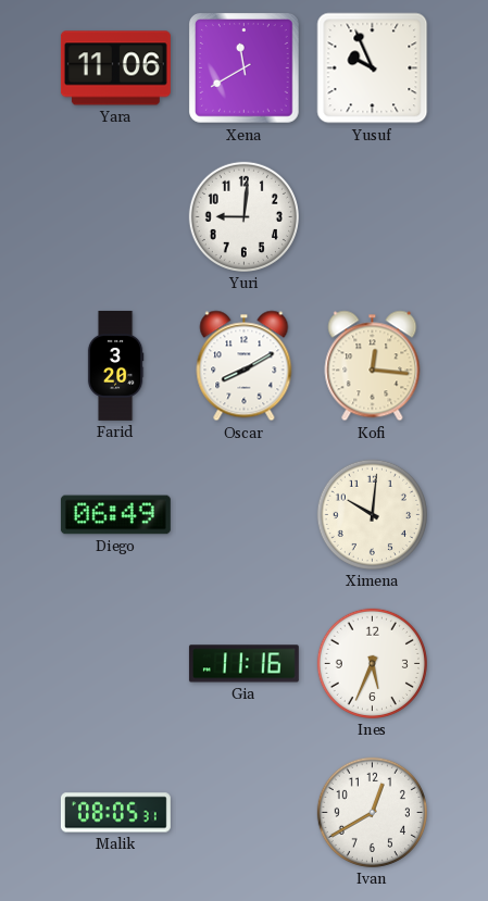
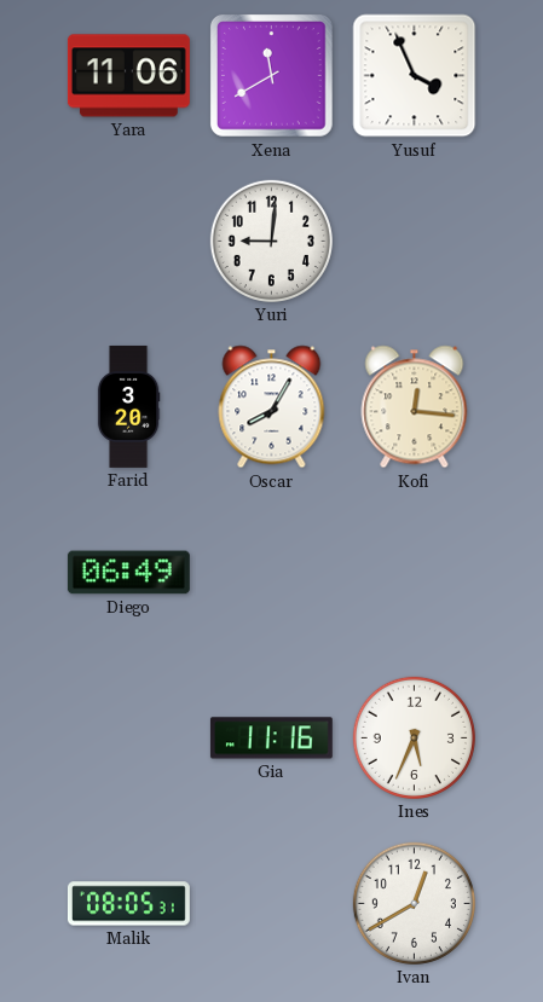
Yusuf: 9:56 -> 3:56
Oscar: 8:10 -> 8:05
Ximena: 10:01 -> none
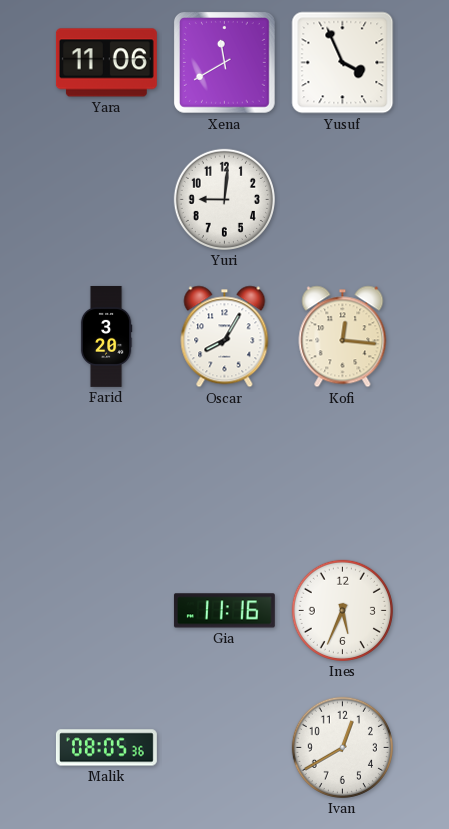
Diego: 06:49 -> none
Malik: 08:05:31 -> 08:05:36
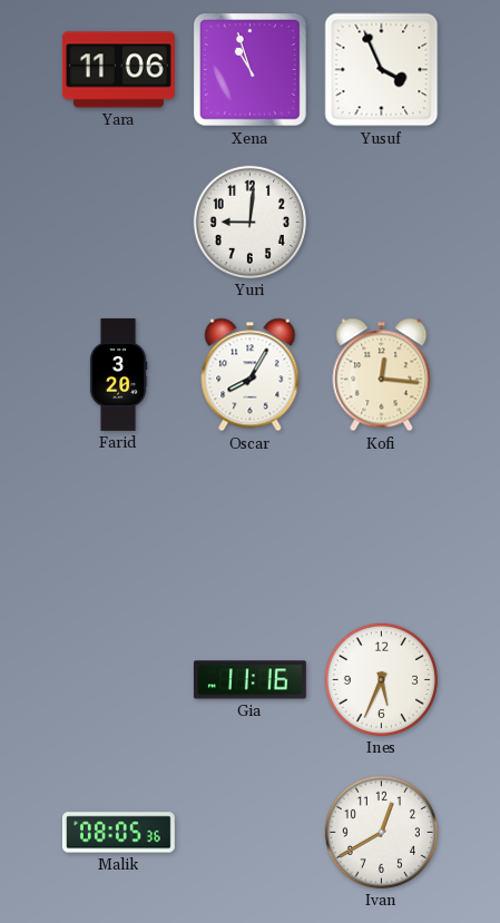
Xena: 11:40 -> 10:57
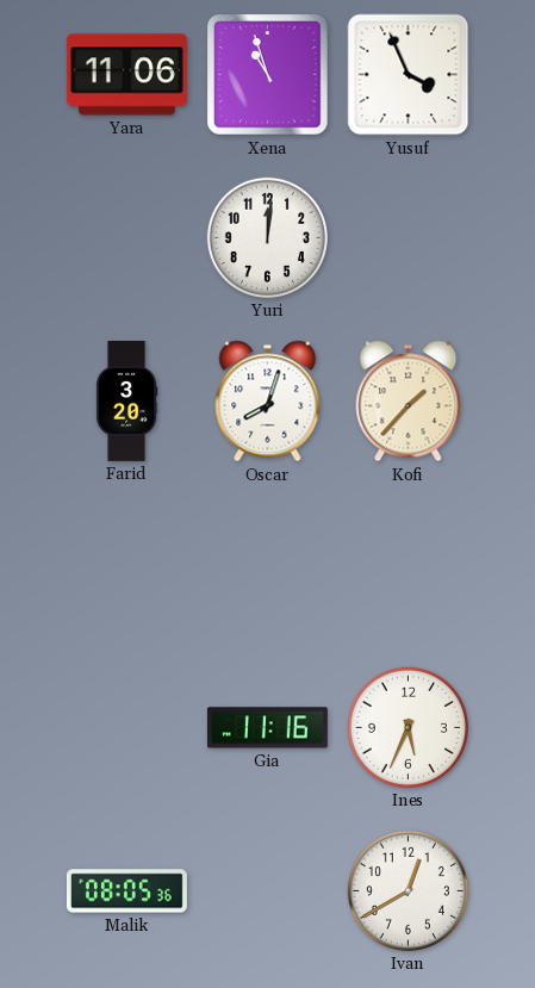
Yuri: 9:01 -> 12:01
Oscar: 8:05 -> 8:03
Kofi: 12:16 -> 1:37
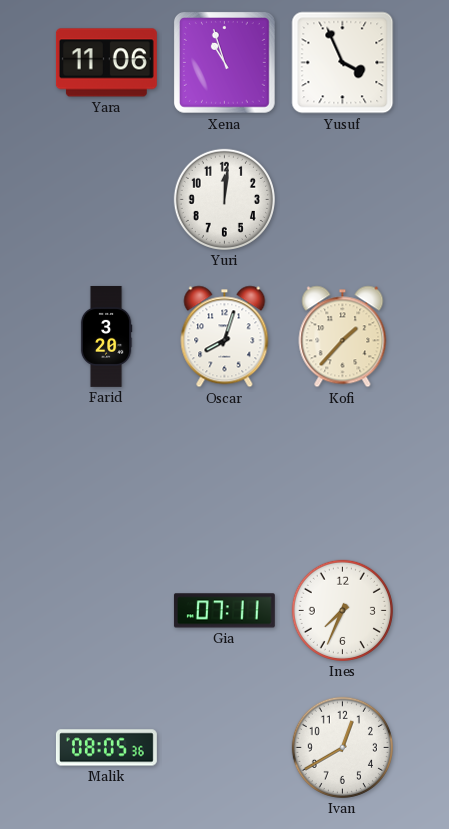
Gia: 11:16 -> 07:11
Ines: 5:34 -> 7:34
